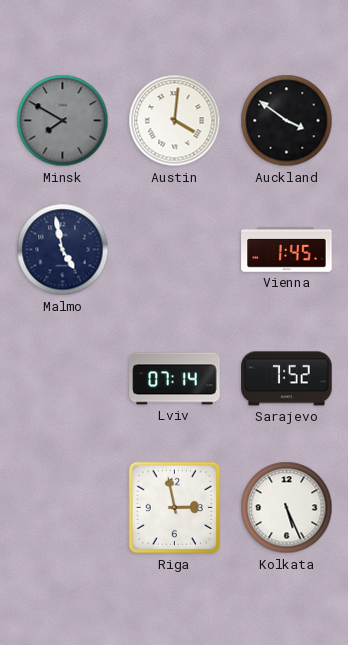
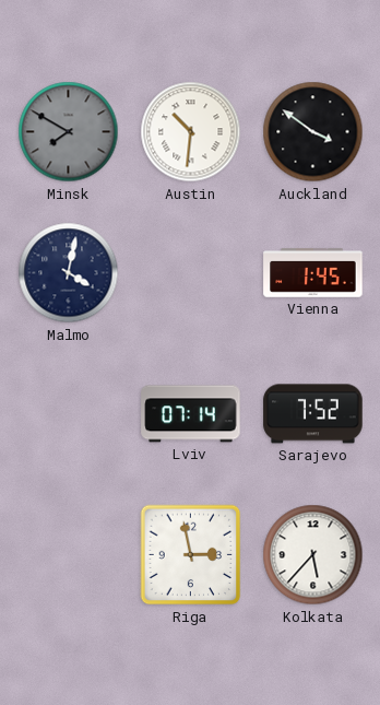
Austin: 4:01 -> 10:31
Malmo: 4:58 -> 4:02
Kolkata: 5:26 -> 5:37
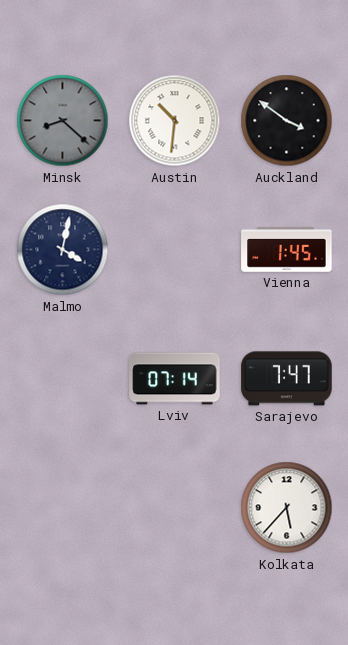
Minsk: 7:50 -> 8:22
Sarajevo: 7:52 -> 7:47
Riga: 2:58 -> none
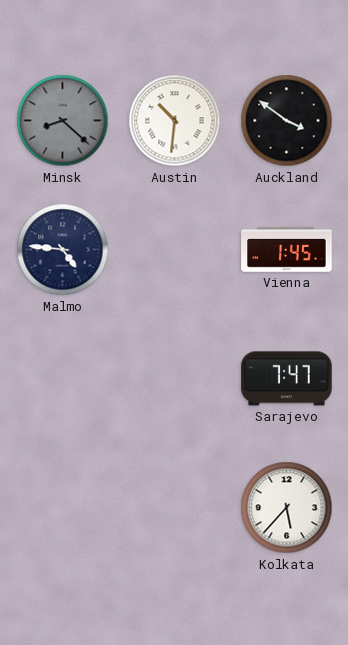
Malmo: 4:02 -> 4:46
Lviv: 07:14 -> none
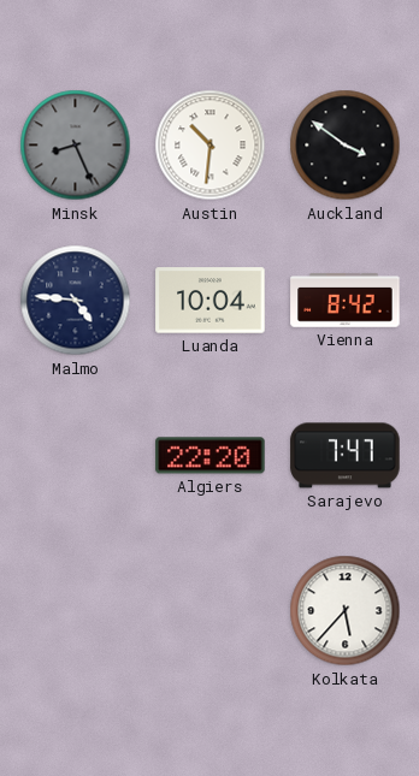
Minsk: 8:22 -> 8:26
Luanda: none -> 10:04
Vienna: 1:45 -> 8:42
Algiers: none -> 22:20
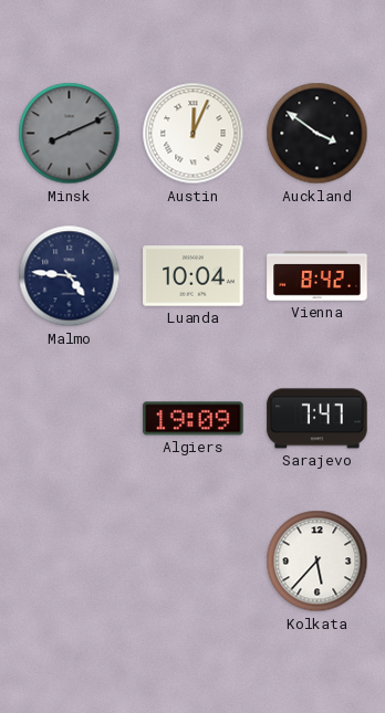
Minsk: 8:26 -> 8:11
Austin: 10:31 -> 12:04
Algiers: 22:20 -> 19:09
